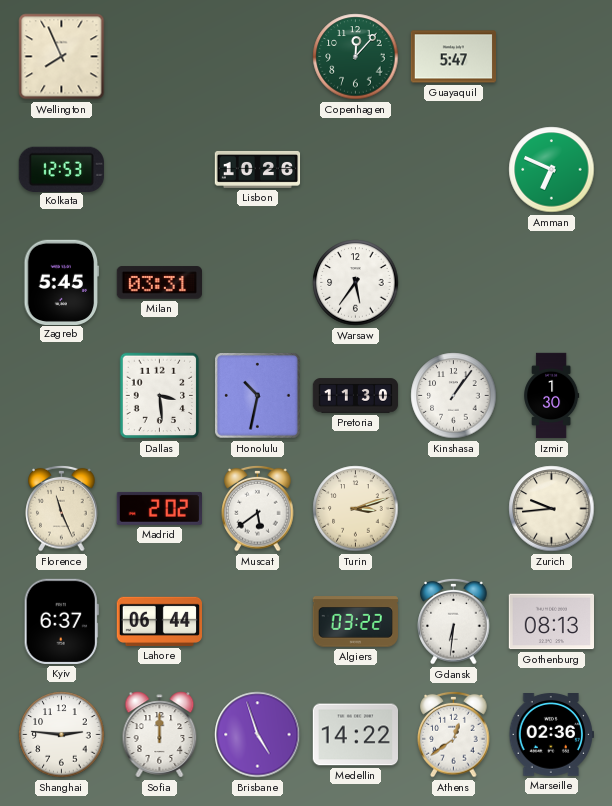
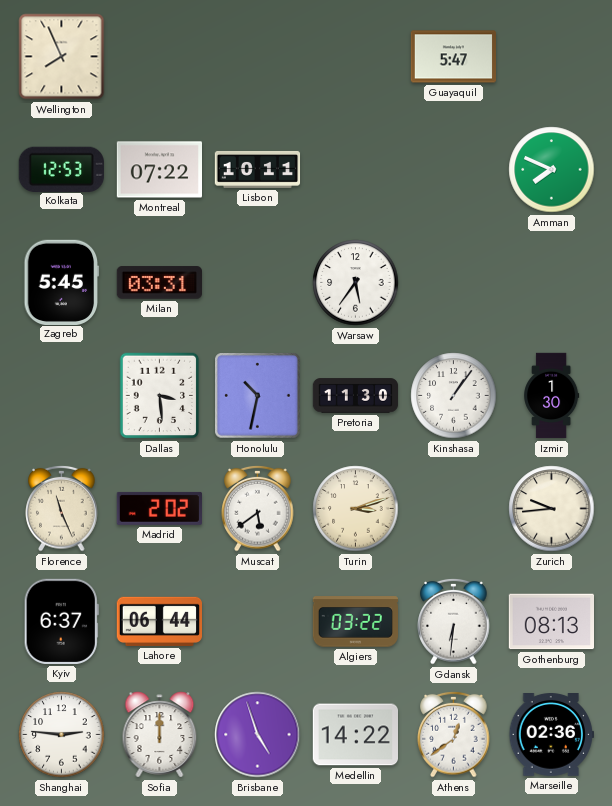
Copenhagen: 12:07 -> none
Montreal: none -> 07:22
Lisbon: 10:26 -> 10:11
Amman: 6:49 -> 7:49
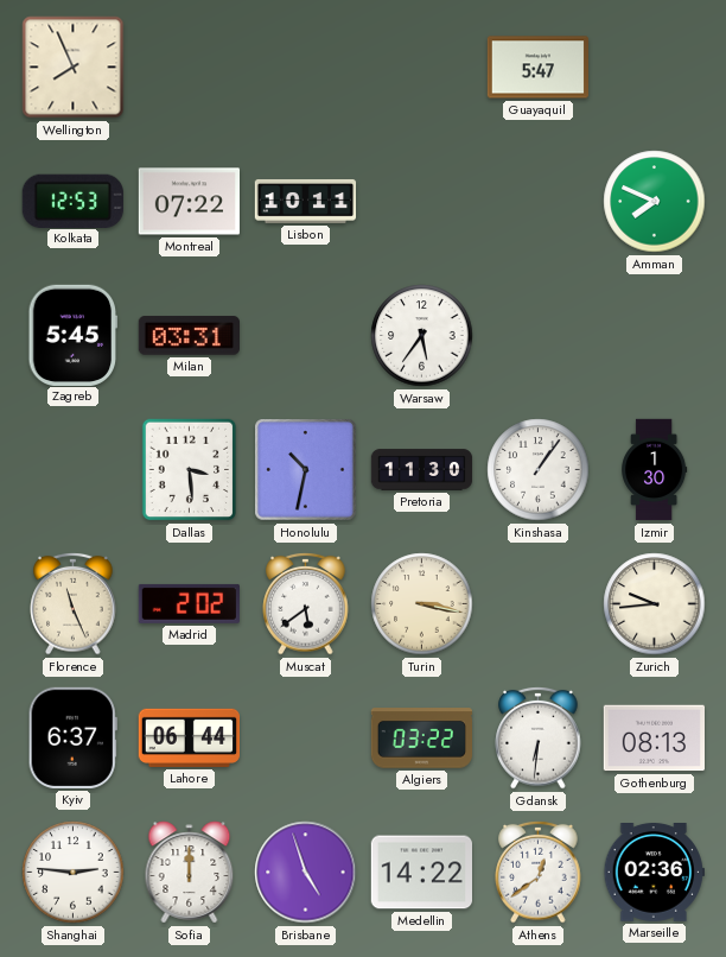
Turin: 3:12 -> 3:17
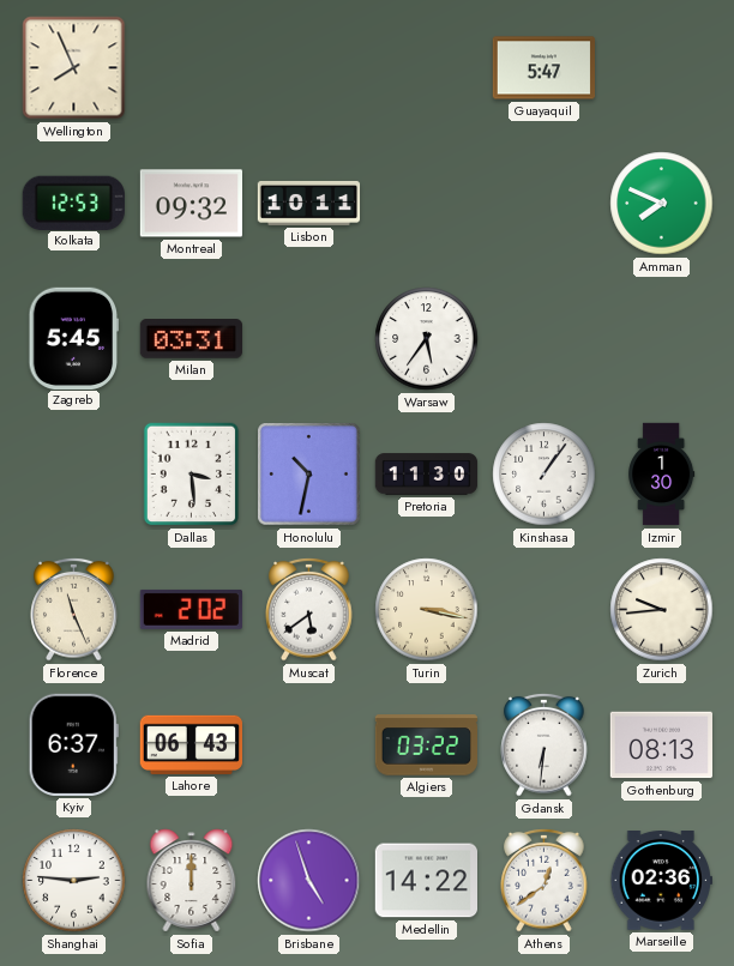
Montreal: 07:22 -> 09:32
Lahore: 06:44 -> 06:43
